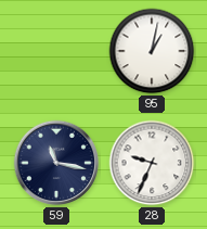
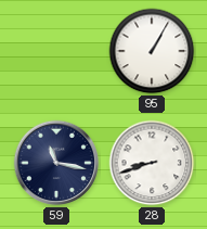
95: 1:02 -> 1:05
28: 9:34 -> 8:42
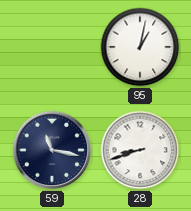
95: 1:05 -> 1:02
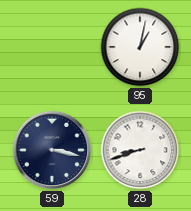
59: 11:17 -> 3:17
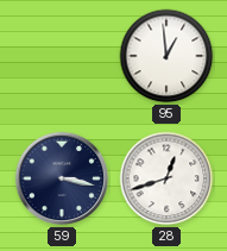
95: 1:02 -> 12:59
28: 8:42 -> 12:42
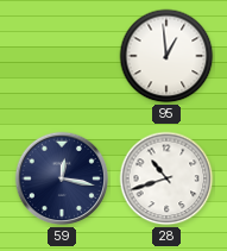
59: 3:17 -> 12:17
28: 12:42 -> 10:42
